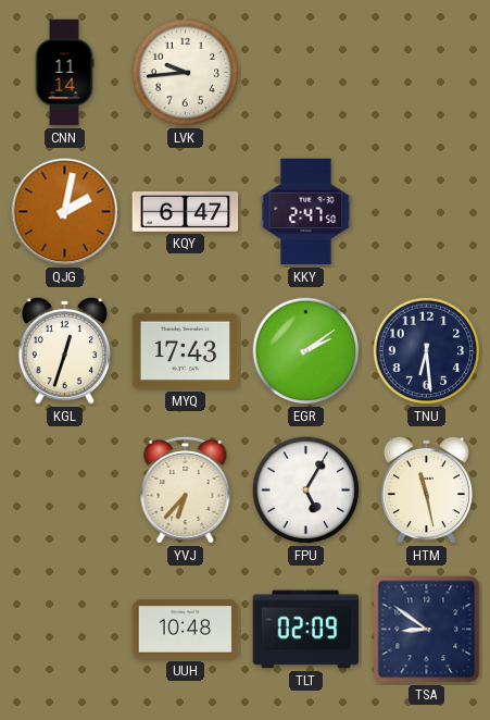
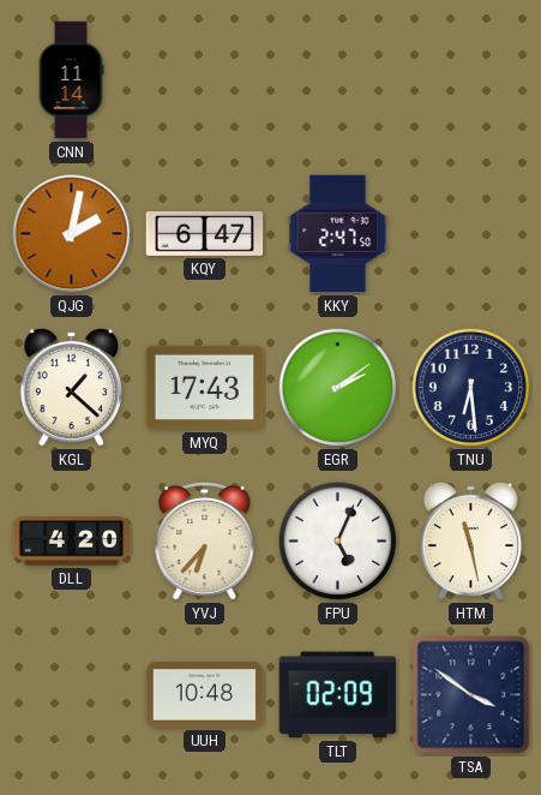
LVK: 9:44 -> none
KGL: 12:33 -> 1:22
DLL: none -> 4:20
FPU: 5:05 -> 5:04
TSA: 8:51 -> 3:51
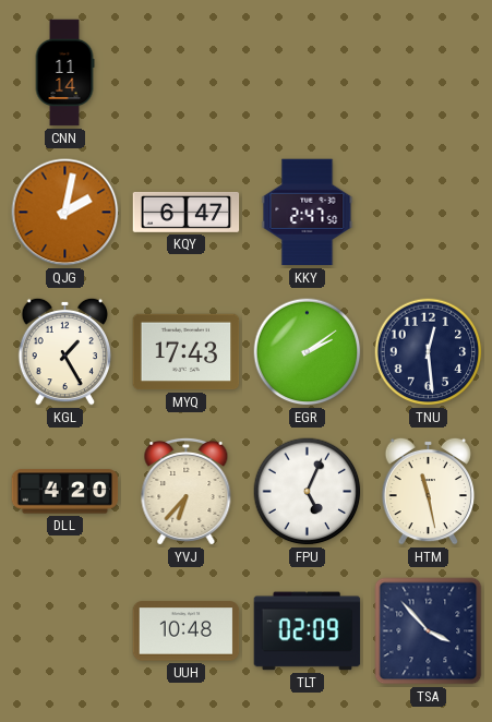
KGL: 1:22 -> 1:25
TNU: 6:29 -> 12:29
TSA: 3:51 -> 3:53
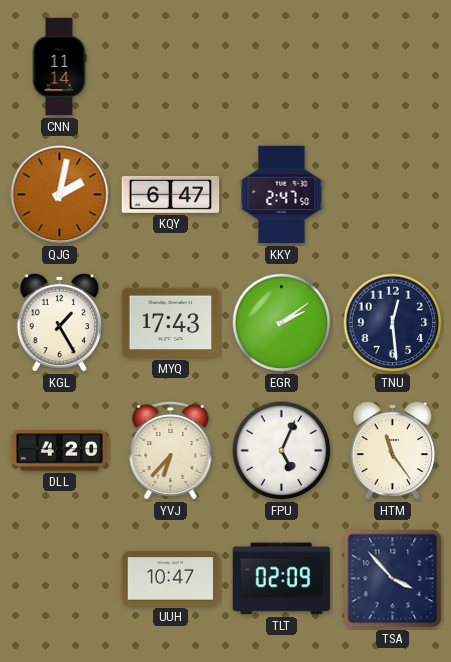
HTM: 11:28 -> 11:24
UUH: 10:48 -> 10:47
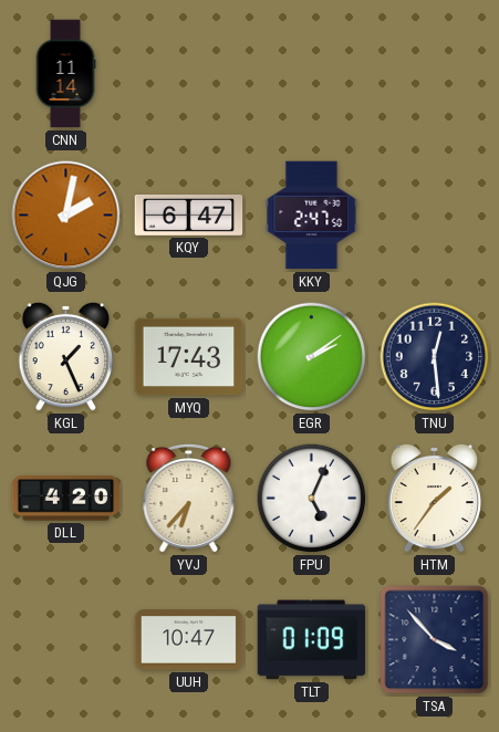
KGL: 1:25 -> 1:26
HTM: 11:24 -> 1:36
TLT: 02:09 -> 01:09
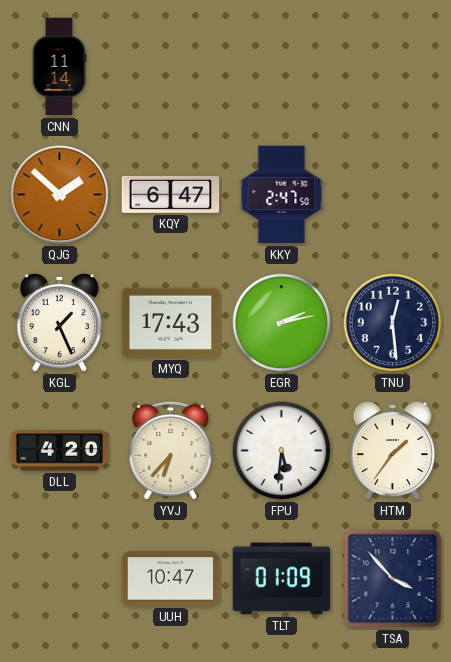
QJG: 2:02 -> 1:52
EGR: 2:09 -> 2:13
FPU: 5:04 -> 5:31
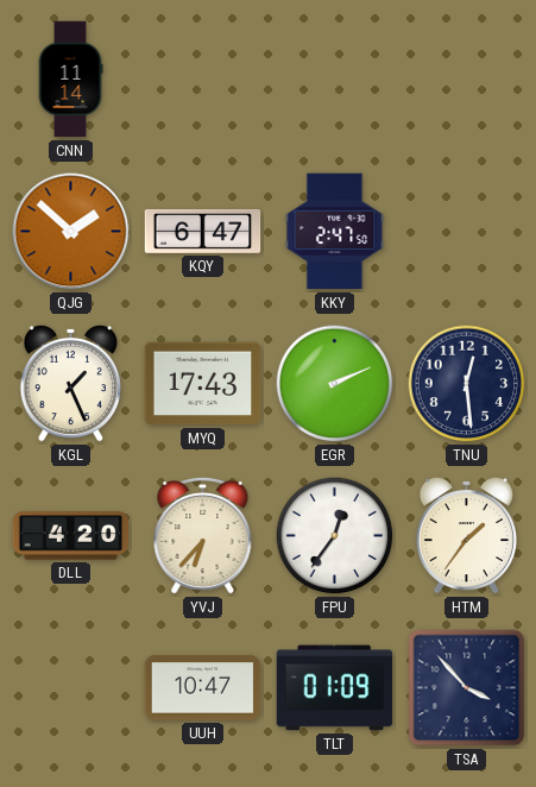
EGR: 2:13 -> 2:11
FPU: 5:31 -> 12:36
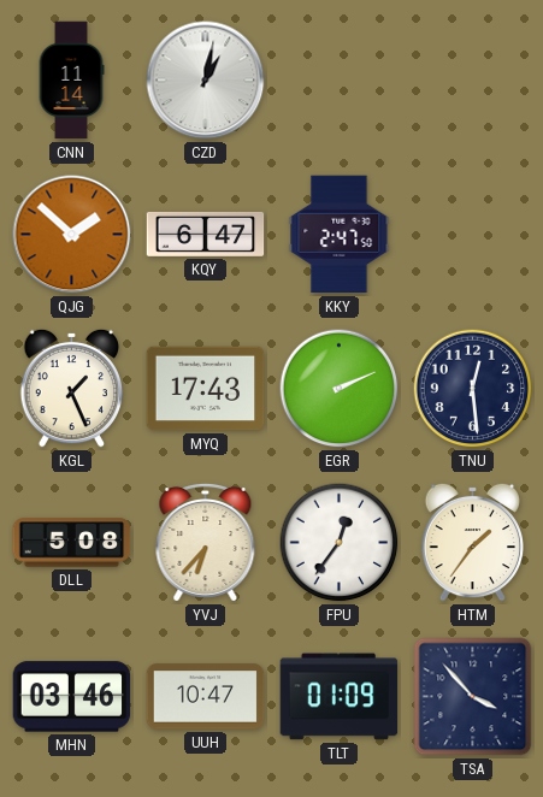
CZD: none -> 1:02
DLL: 4:20 -> 5:08
MHN: none -> 03:46
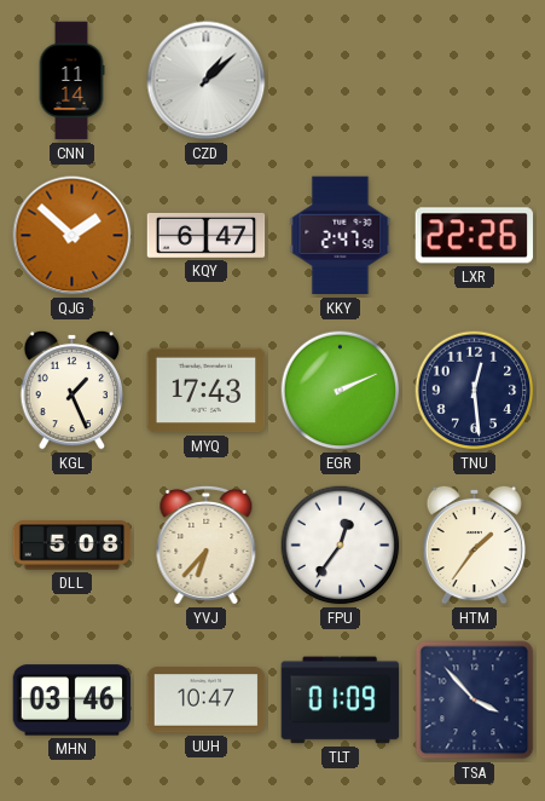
CZD: 1:02 -> 1:08
LXR: none -> 22:26
